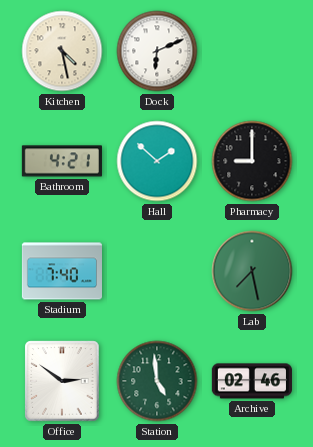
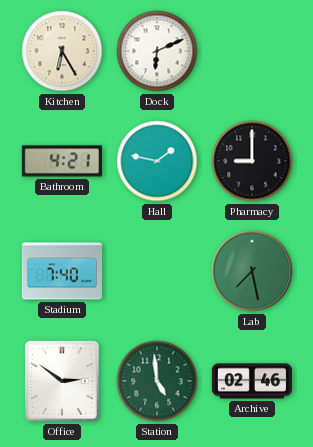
Kitchen: 4:28 -> 6:25
Hall: 1:52 -> 1:47
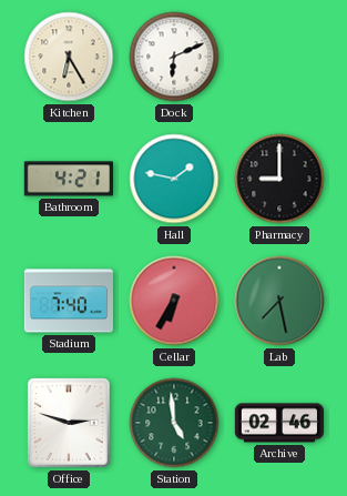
Cellar: none -> 6:35
Office: 2:51 -> 2:48
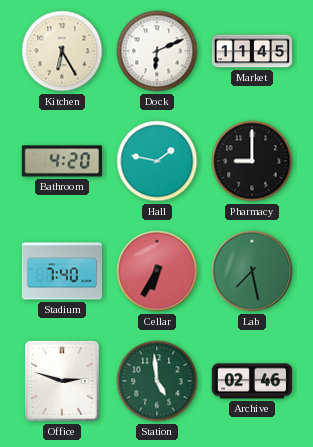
Market: none -> 11:45
Bathroom: 4:21 -> 4:20
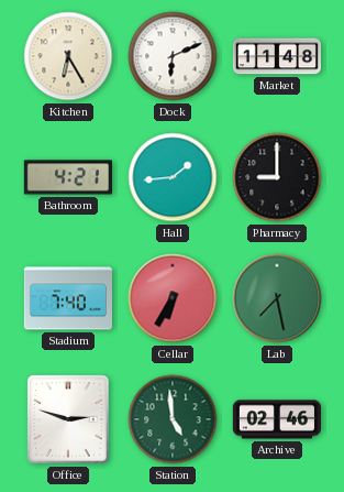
Market: 11:45 -> 11:48
Bathroom: 4:20 -> 4:21
Hall: 1:47 -> 1:44
